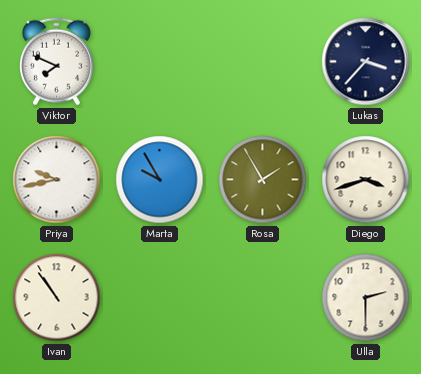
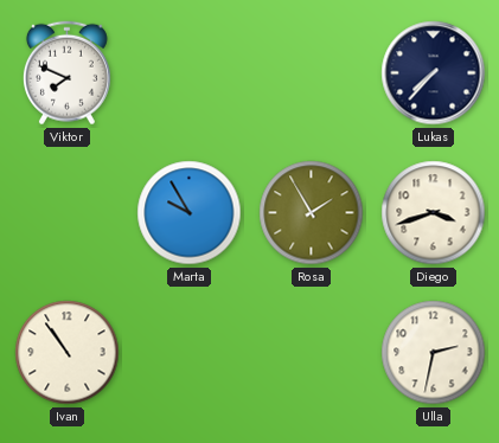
Lukas: 3:37 -> 7:37
Priya: 9:43 -> none
Ulla: 2:30 -> 2:32
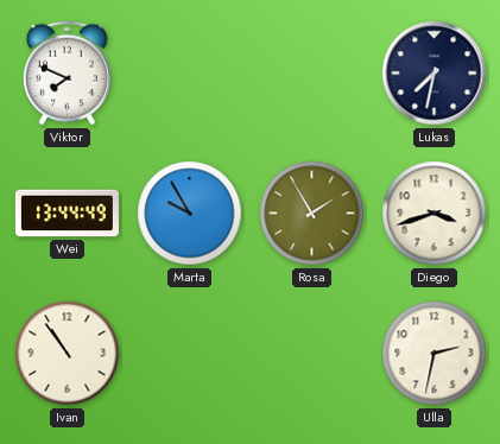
Lukas: 7:37 -> 7:32
Wei: none -> 13:44
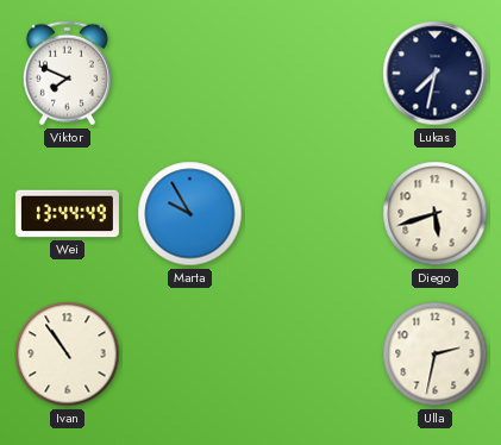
Rosa: 1:55 -> none
Diego: 3:42 -> 5:42
